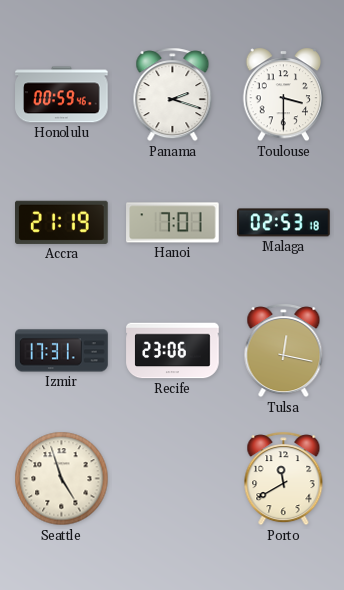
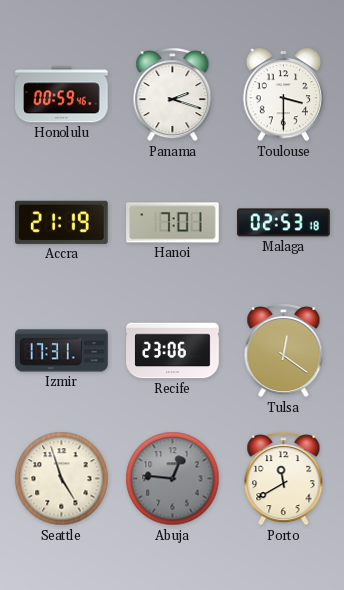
Tulsa: 12:17 -> 12:21
Abuja: none -> 12:46
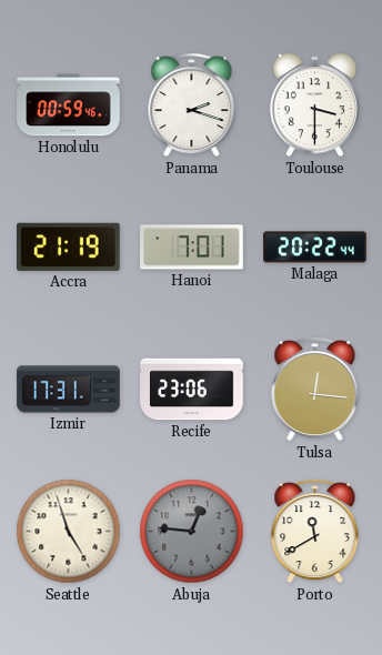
Malaga: 02:53 -> 20:22
Tulsa: 12:21 -> 12:16
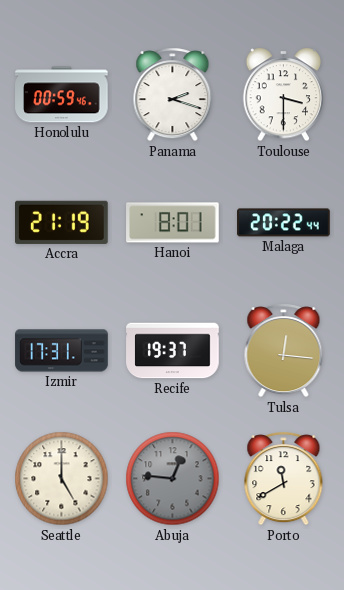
Hanoi: 7:01 -> 8:01
Recife: 23:06 -> 19:37
Seattle: 4:57 -> 5:00
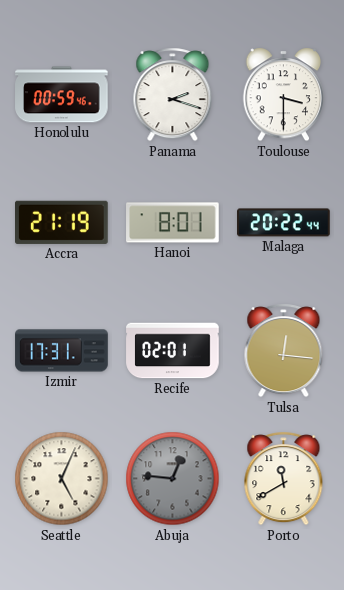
Recife: 19:37 -> 02:01
Seattle: 5:00 -> 5:04
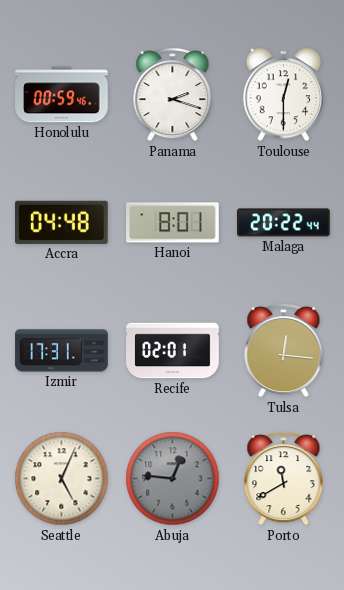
Toulouse: 3:30 -> 12:30
Accra: 21:19 -> 04:48
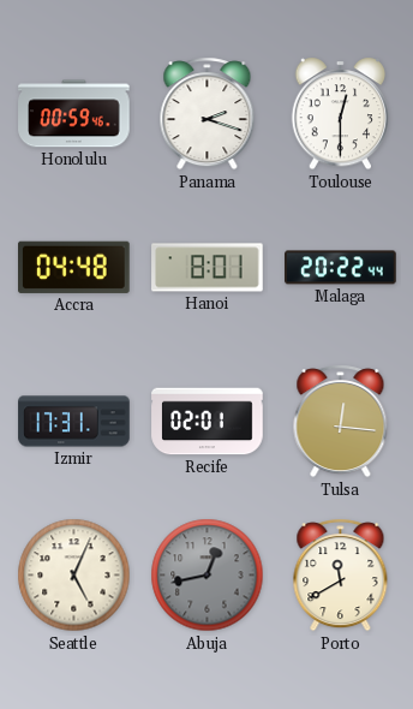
Abuja: 12:46 -> 12:43
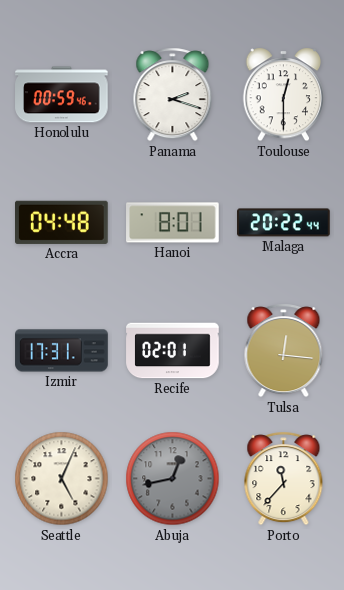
Porto: 11:40 -> 11:37
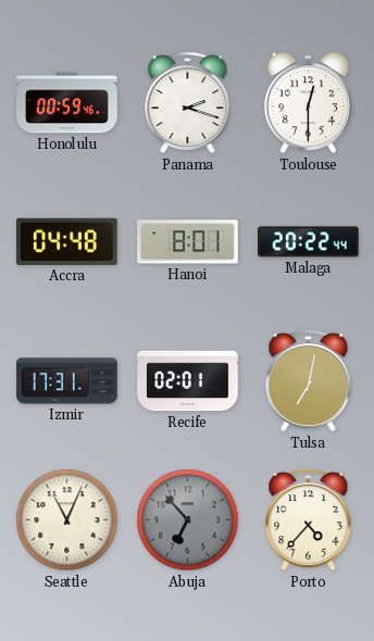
Tulsa: 12:16 -> 7:02
Seattle: 5:04 -> 11:04
Abuja: 12:43 -> 6:53
Porto: 11:37 -> 4:37
